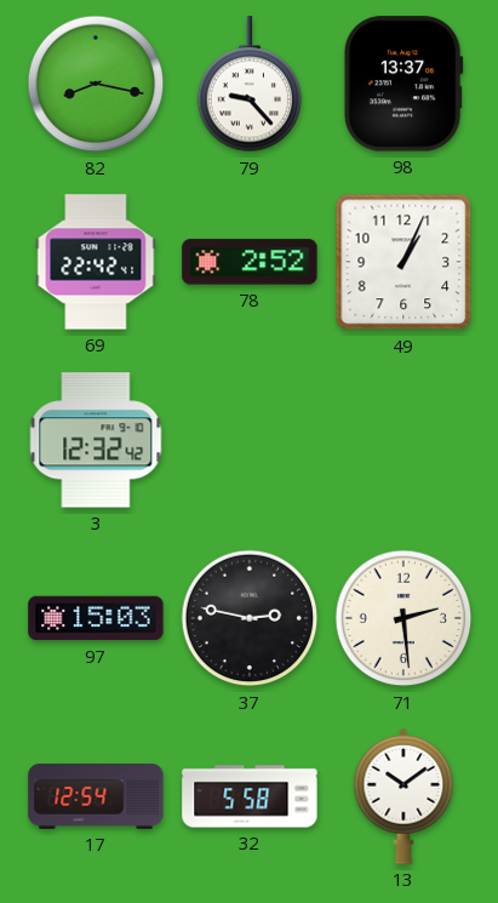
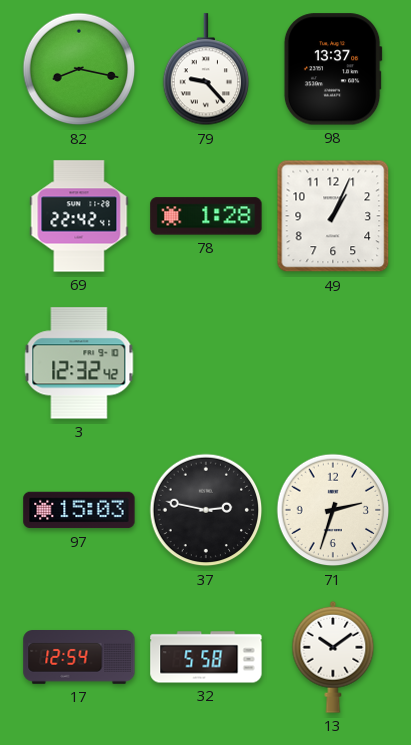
78: 2:52 -> 1:28
71: 2:29 -> 2:33
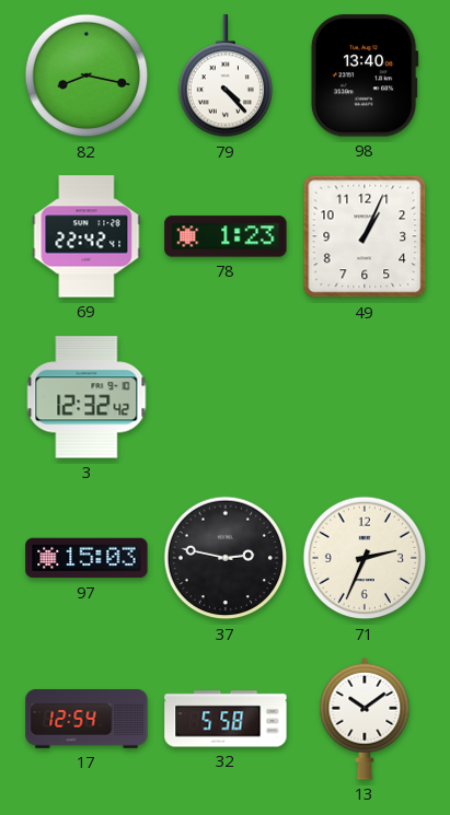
79: 9:23 -> 4:23
98: 13:37 -> 13:40
78: 1:28 -> 1:23
71: 2:33 -> 2:34
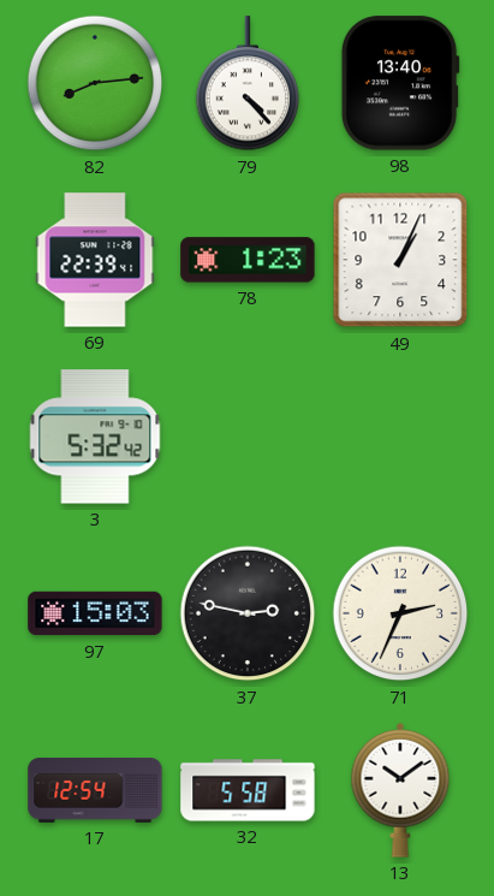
82: 8:17 -> 8:14
69: 22:42 -> 22:39
3: 12:32 -> 5:32
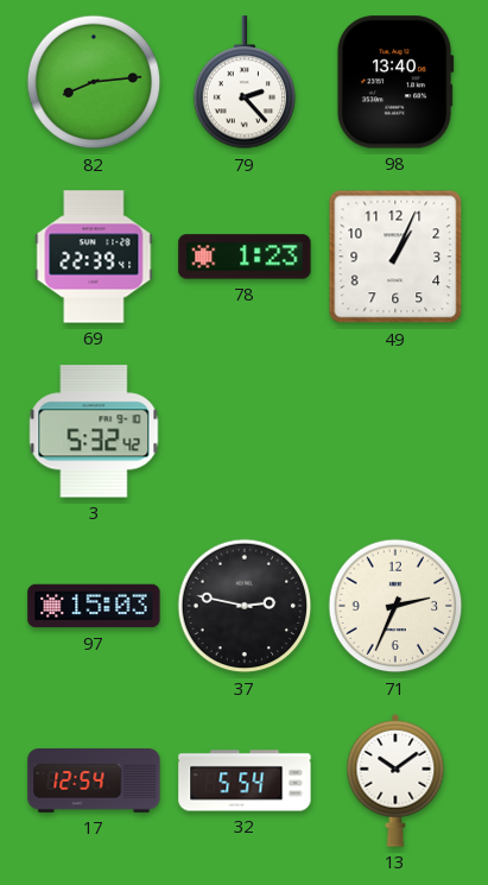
79: 4:23 -> 2:23
32: 5:58 -> 5:54
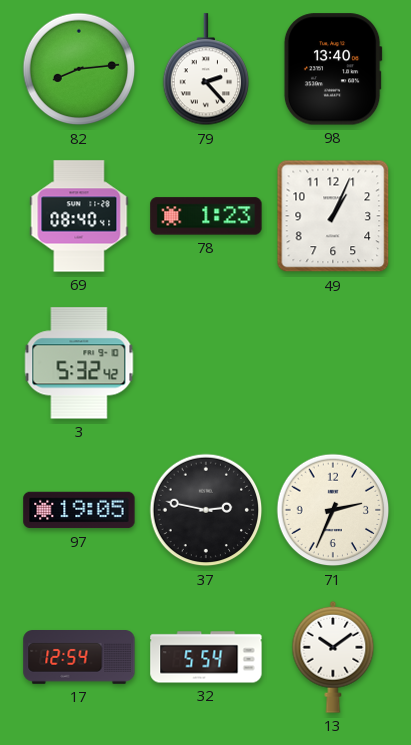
69: 22:39 -> 08:40
97: 15:03 -> 19:05
